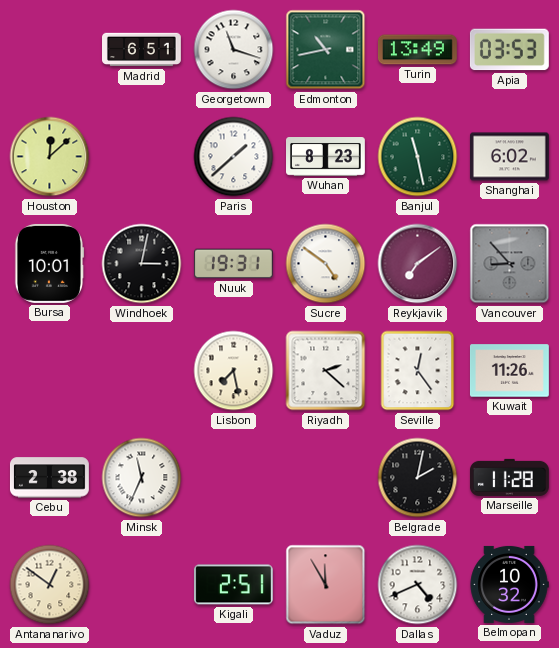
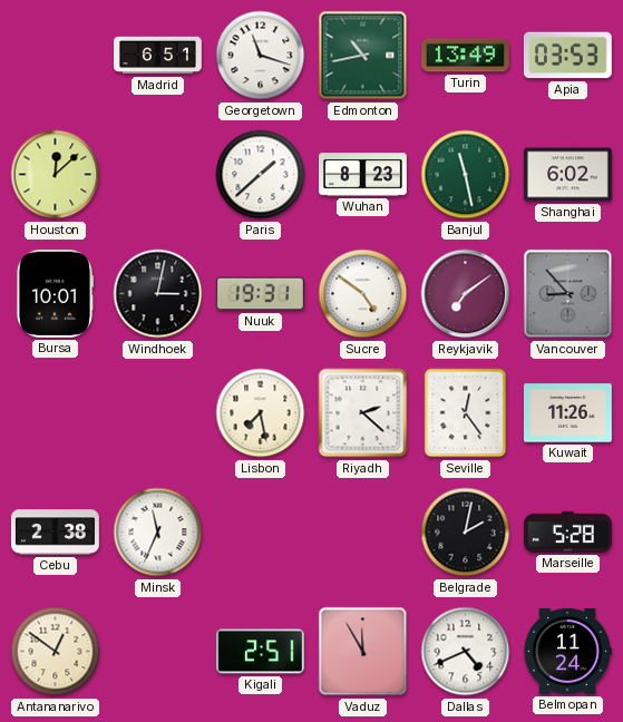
Marseille: 11:28 -> 5:28
Belmopan: 10:32 -> 11:24
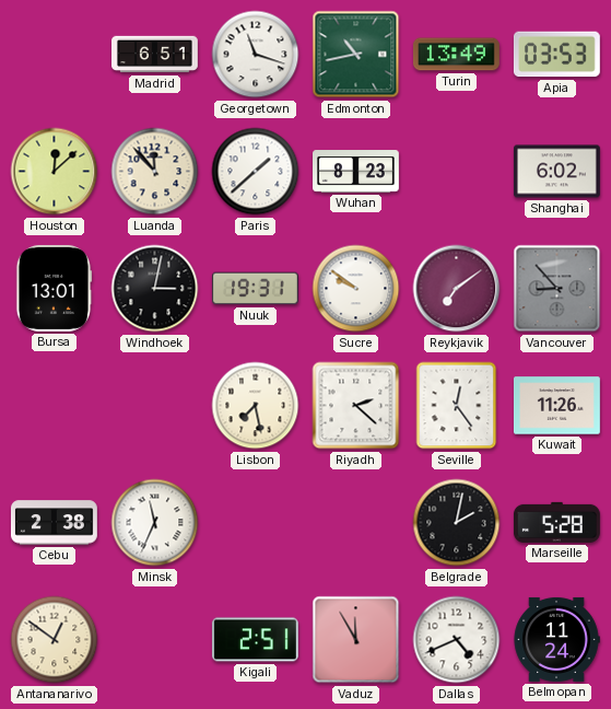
Luanda: none -> 11:53
Banjul: 11:28 -> none
Bursa: 10:01 -> 13:01
Sucre: 4:51 -> 9:51
